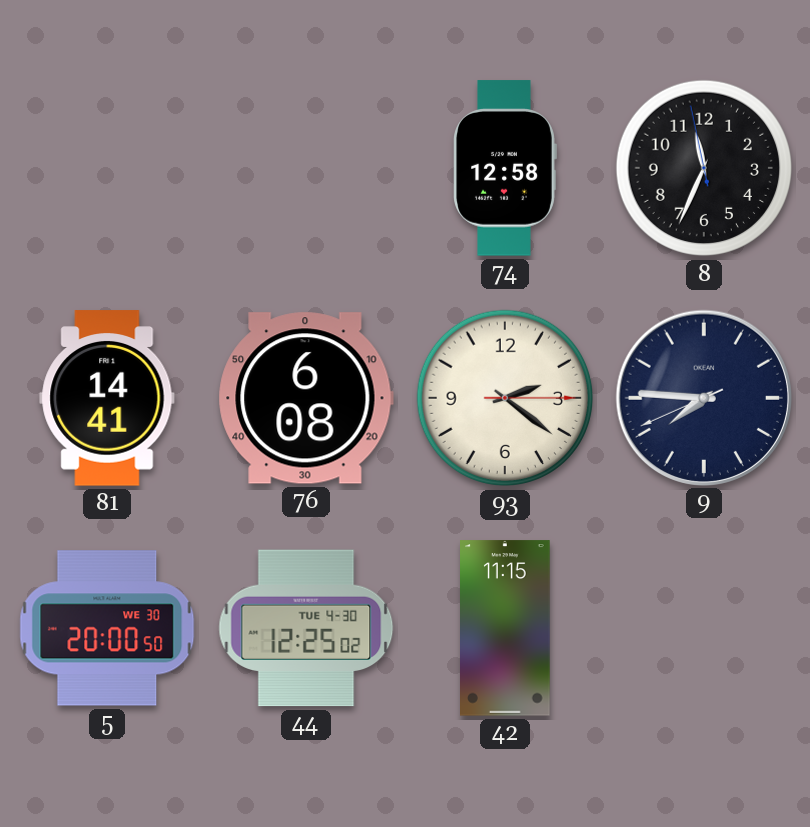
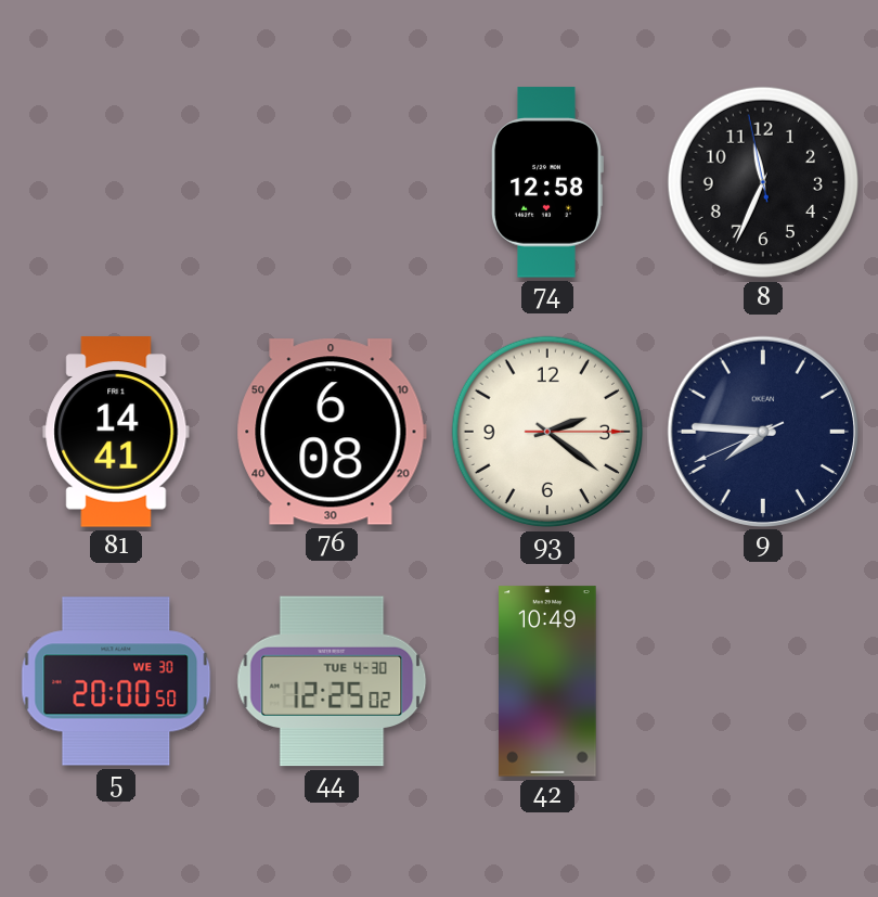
42: 11:15 -> 10:49
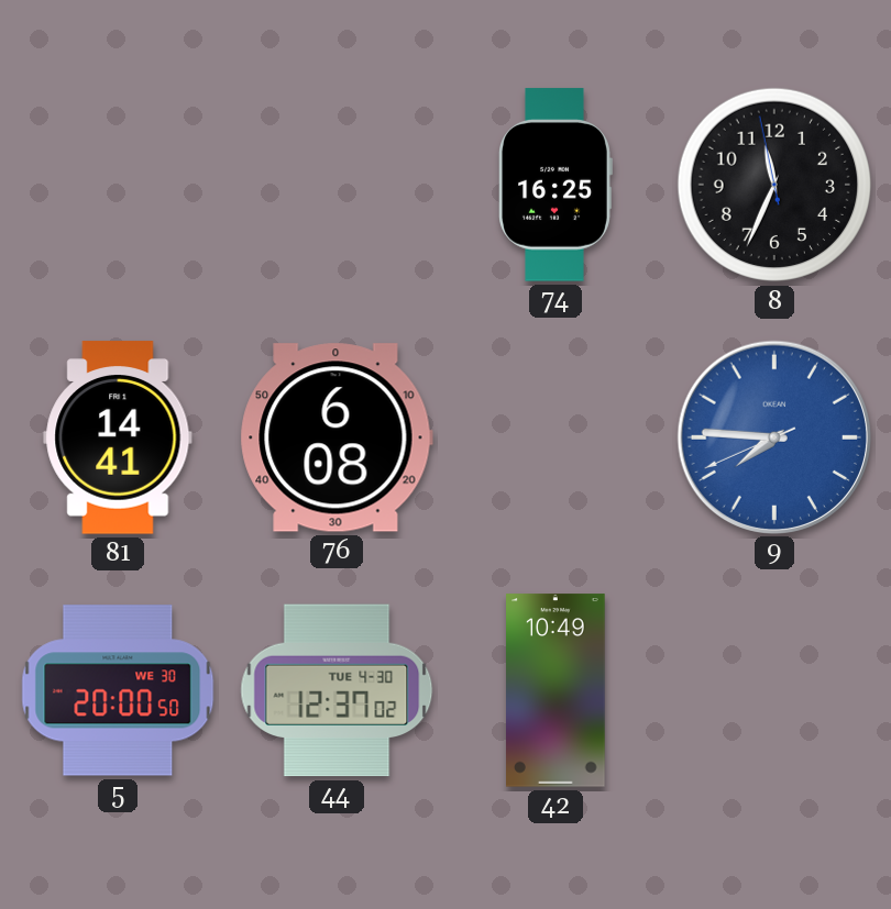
74: 12:58 -> 16:25
93: 2:21 -> none
9 dial: navy -> blue
44: 12:25 -> 12:37
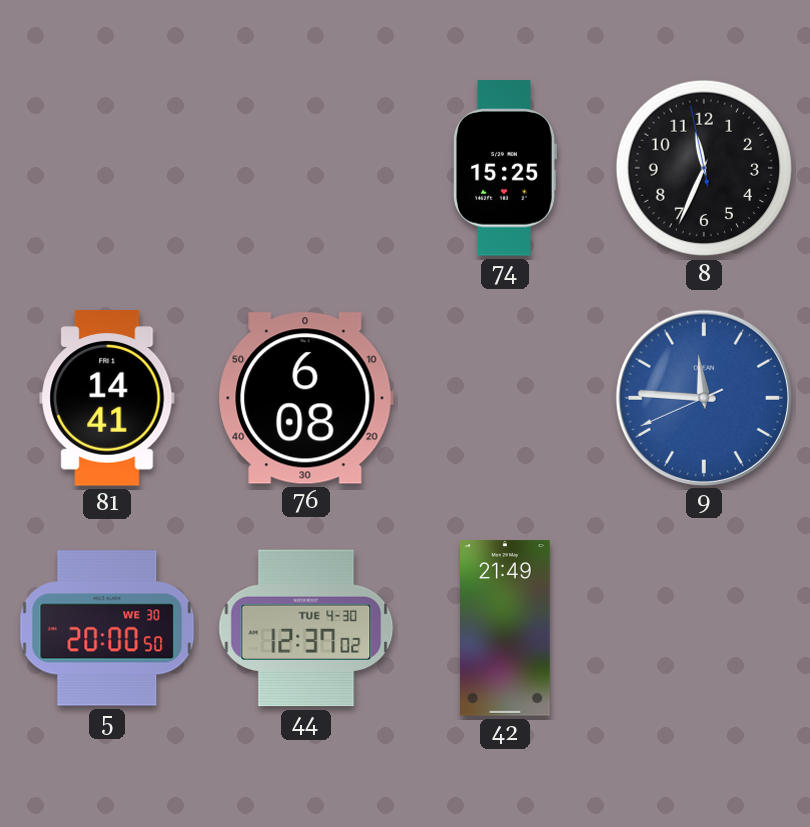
74: 16:25 -> 15:25
9: 7:45 -> 11:45
42: 10:49 -> 21:49
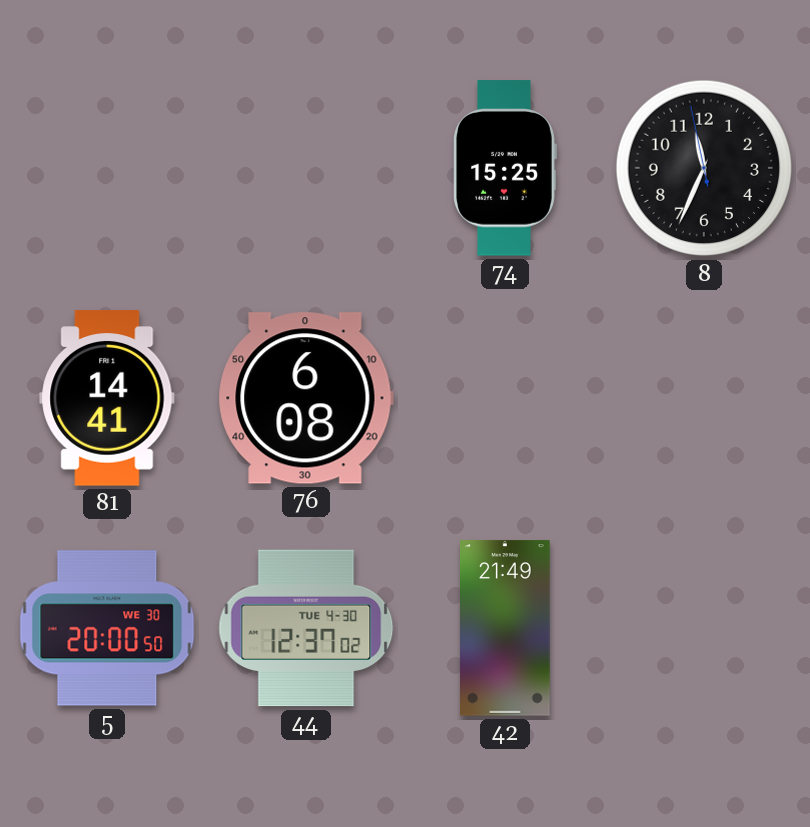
9: 11:45 -> none
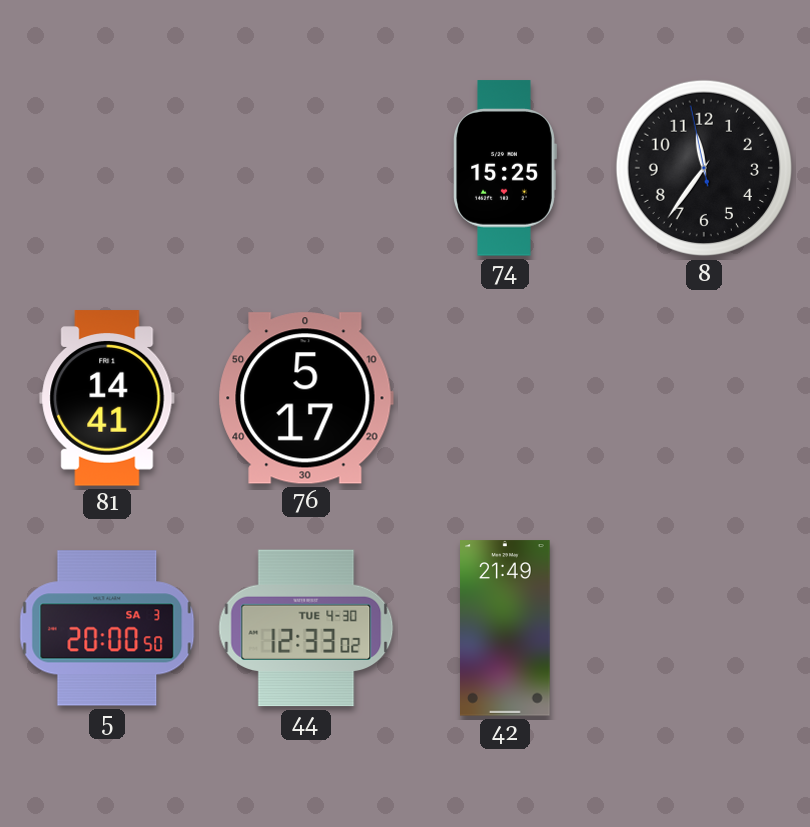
8: 11:33 -> 11:35
76: 6:08 -> 5:17
5 date: WE 30 -> SA 3
44: 12:37 -> 12:33
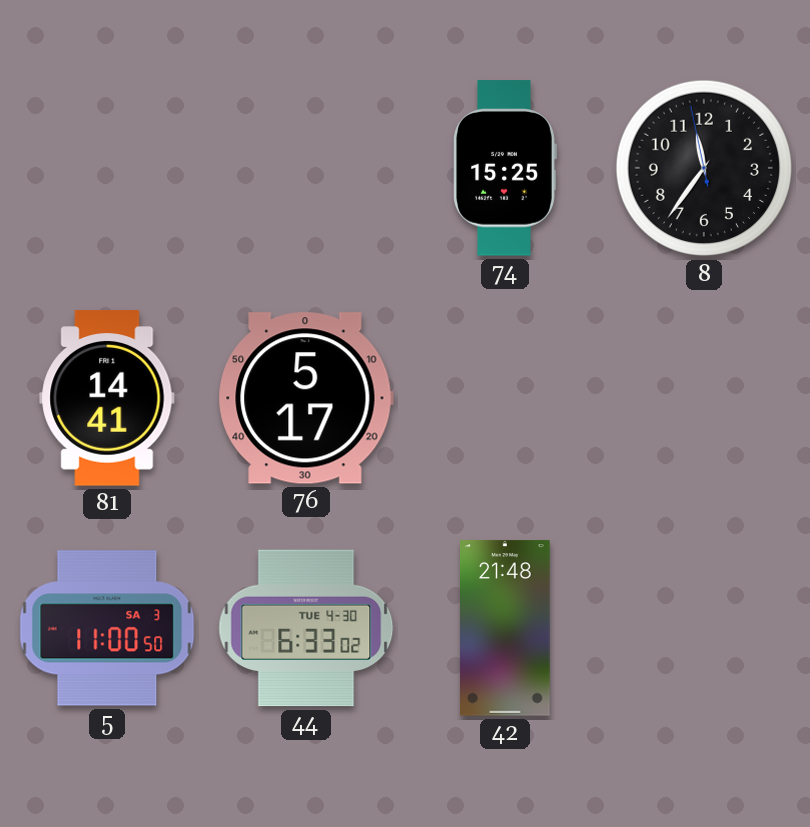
5: 20:00 -> 11:00
44: 12:33 -> 6:33
42: 21:49 -> 21:48
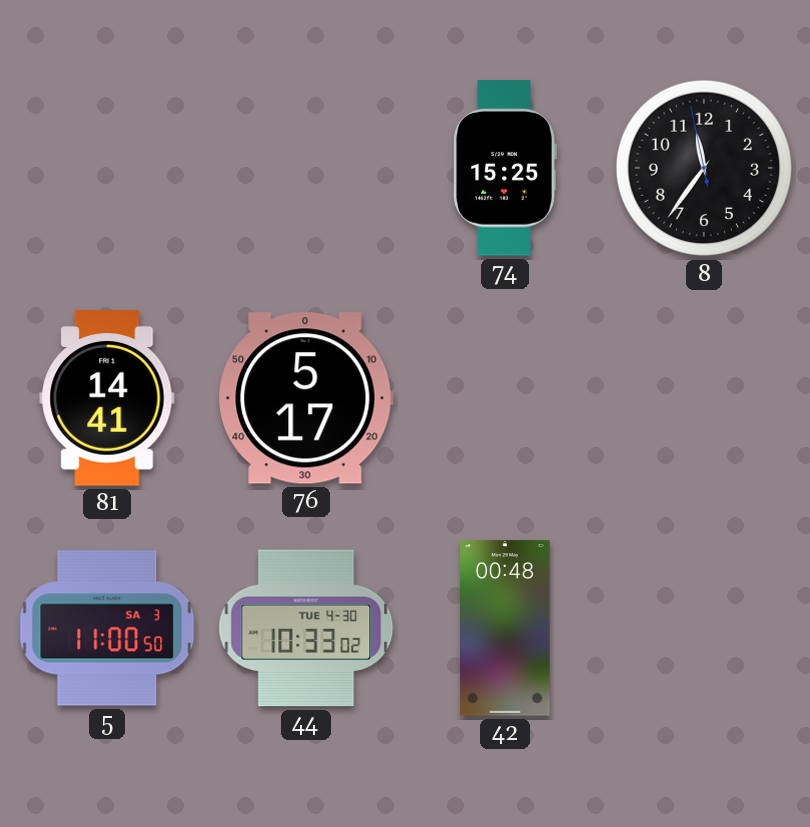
44: 6:33 -> 10:33
42: 21:48 -> 00:48
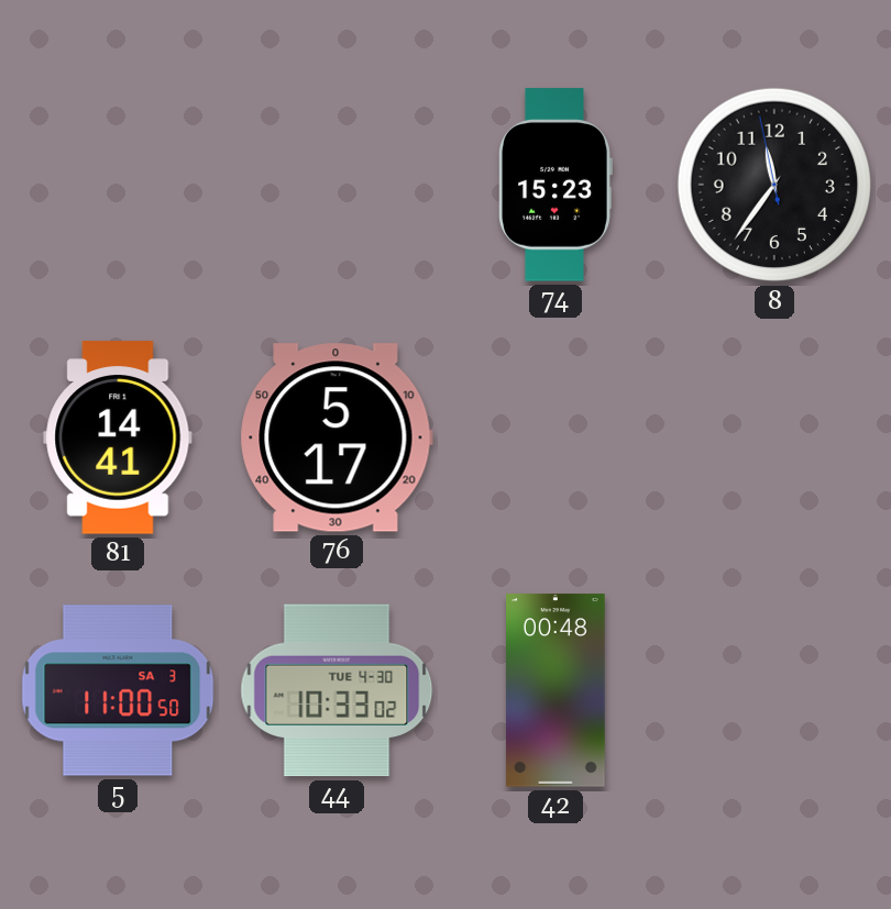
74: 15:25 -> 15:23
